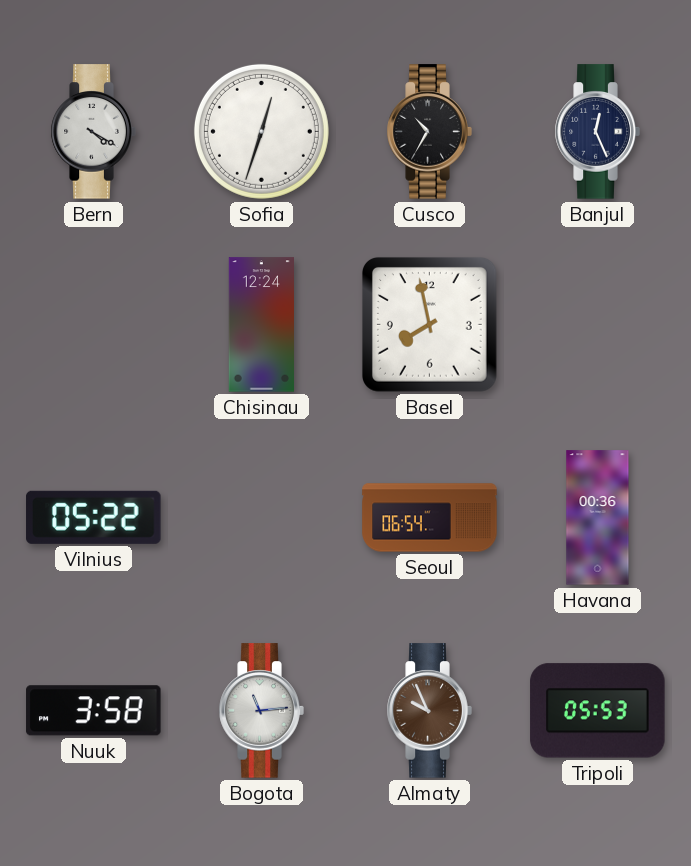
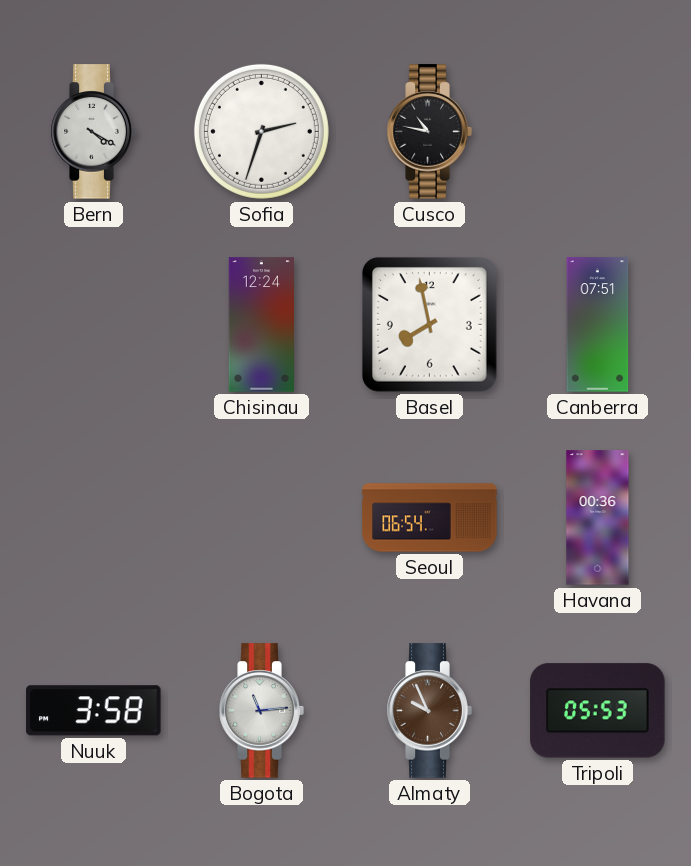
Sofia: 12:33 -> 2:33
Cusco: 10:35 -> 10:47
Banjul: 12:26 -> none
Canberra: none -> 07:51
Vilnius: 05:22 -> none
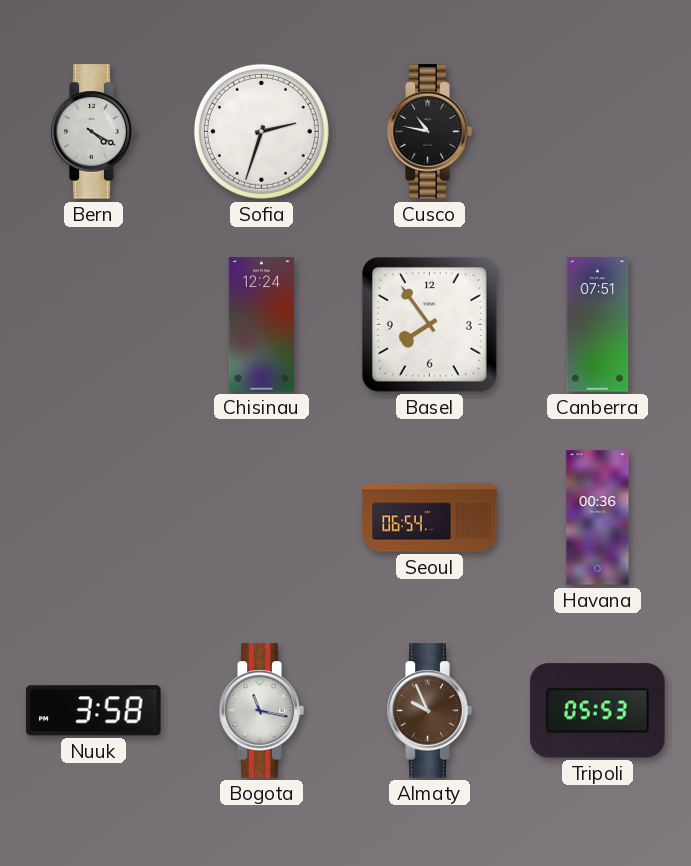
Basel: 7:58 -> 7:54
Bogota: 11:14 -> 11:17
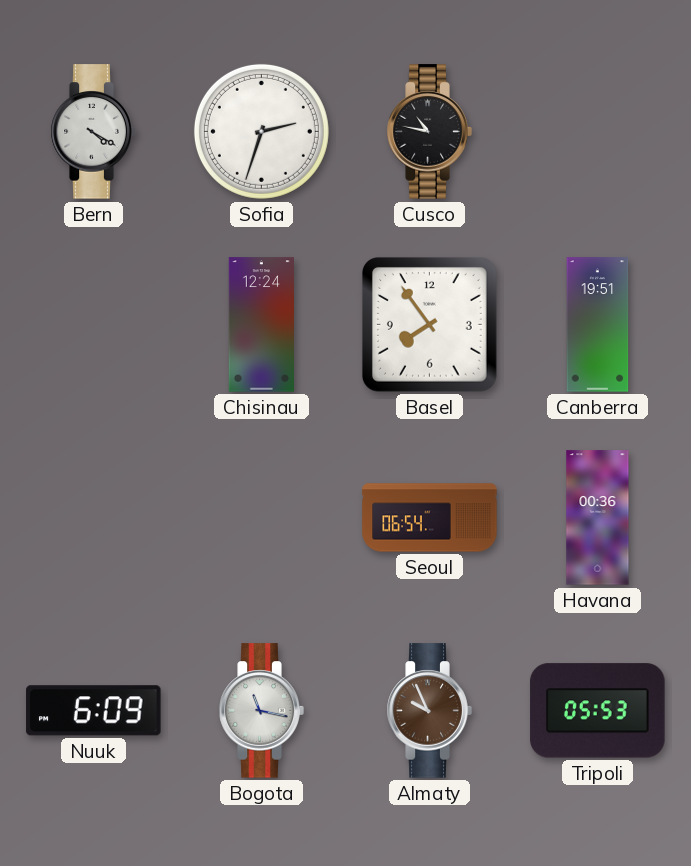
Canberra: 07:51 -> 19:51
Nuuk: 3:58 -> 6:09
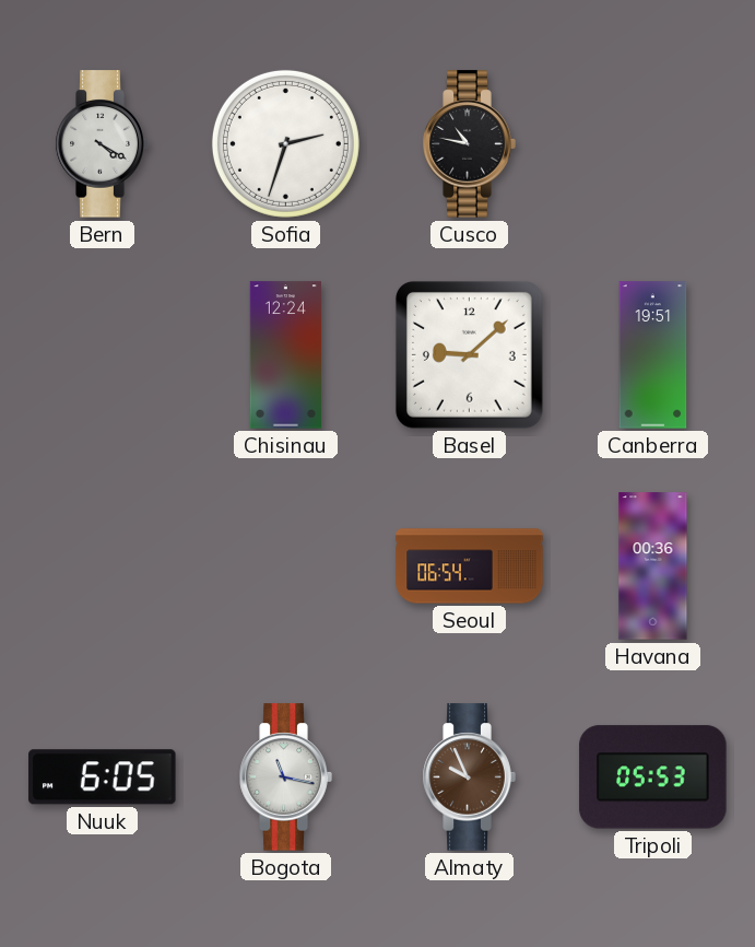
Basel: 7:54 -> 9:08
Nuuk: 6:09 -> 6:05
